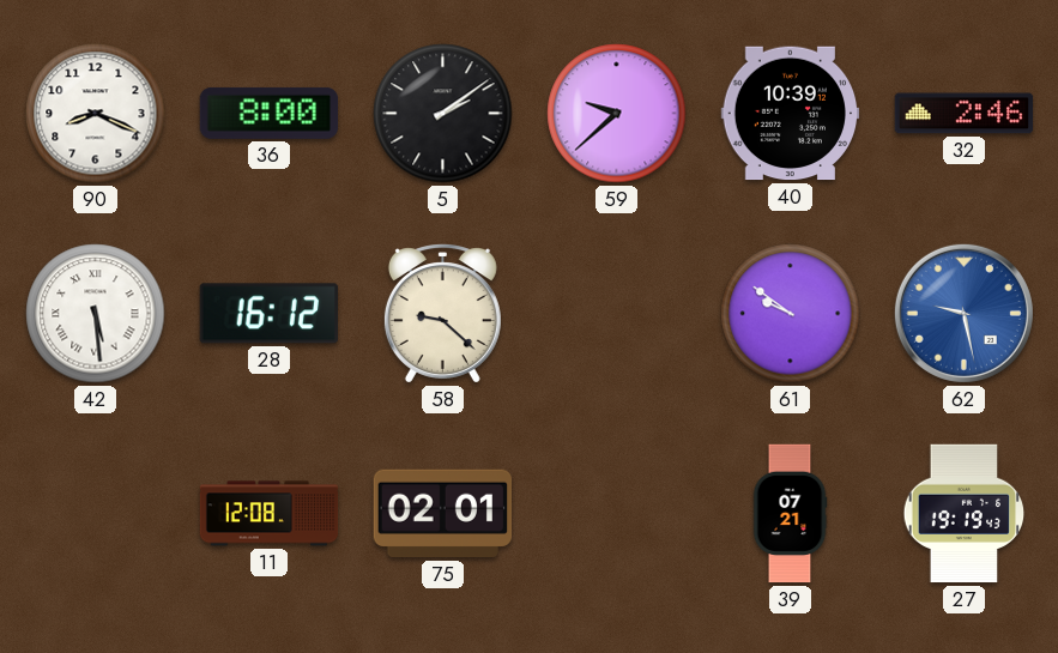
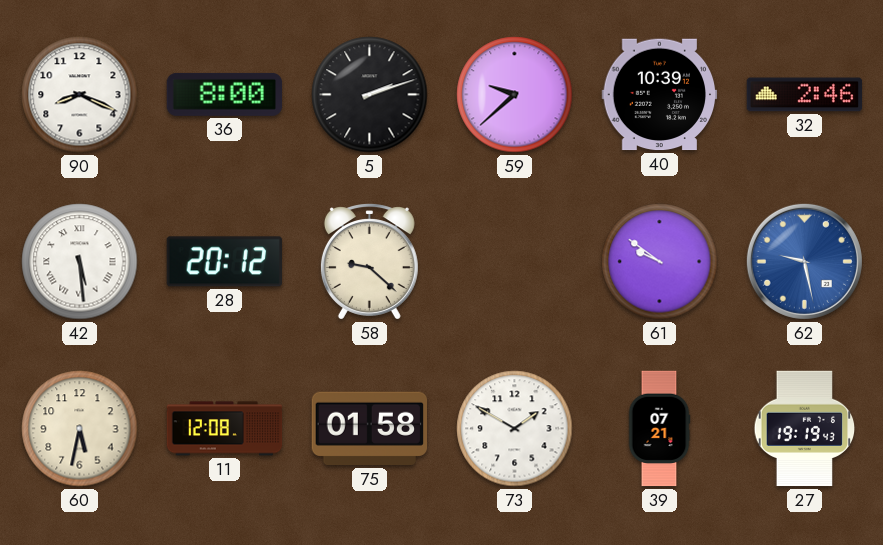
5: 2:09 -> 2:12
28: 16:12 -> 20:12
60: none -> 5:32
75: 02:01 -> 01:58
73: none -> 1:50
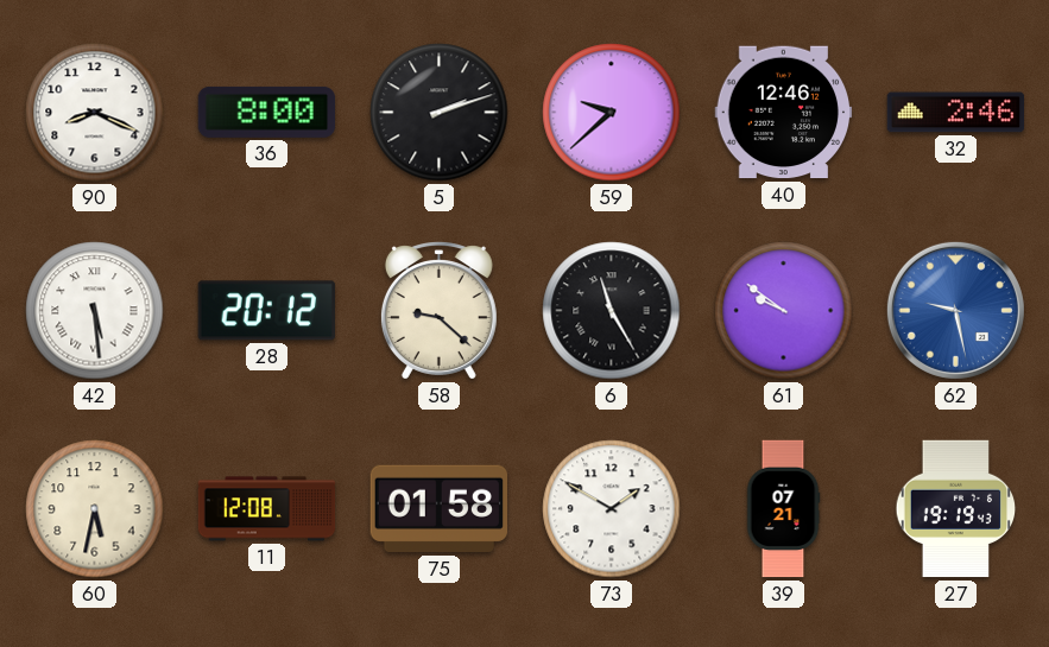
40: 10:39 -> 12:46
6: none -> 11:25
